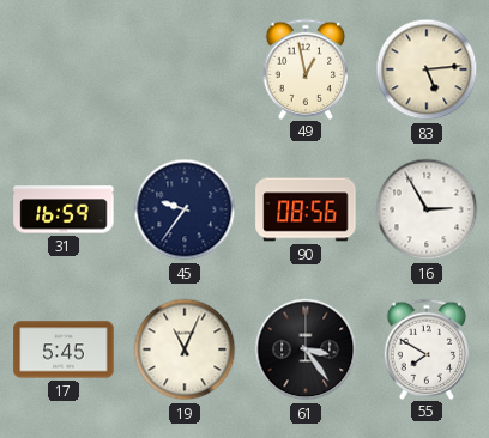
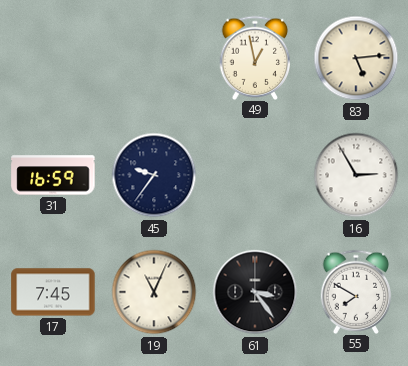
90: 08:56 -> none
17: 5:45 -> 7:45
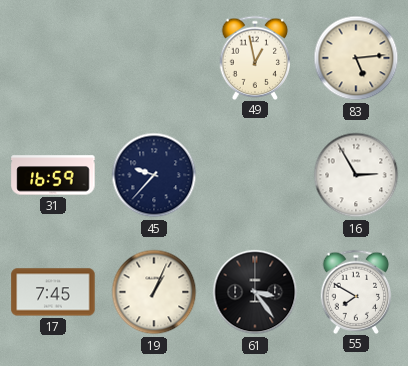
45: 9:36 -> 9:37
19: 11:04 -> 1:04
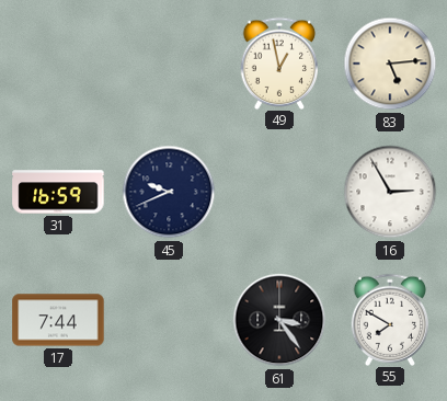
45: 9:37 -> 9:41
17: 7:45 -> 7:44
19: 1:04 -> none
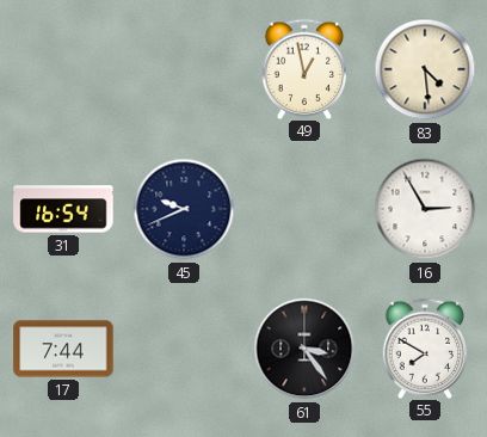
83: 5:14 -> 4:29
31: 16:59 -> 16:54
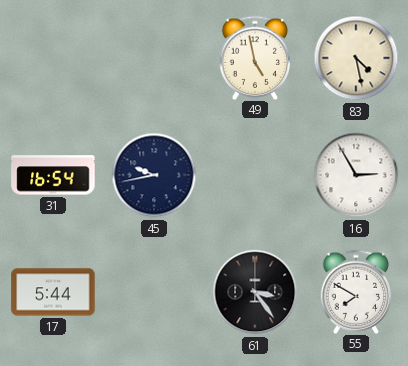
49: 12:58 -> 4:58
83: 4:29 -> 4:28
45: 9:41 -> 9:43
17: 7:44 -> 5:44
